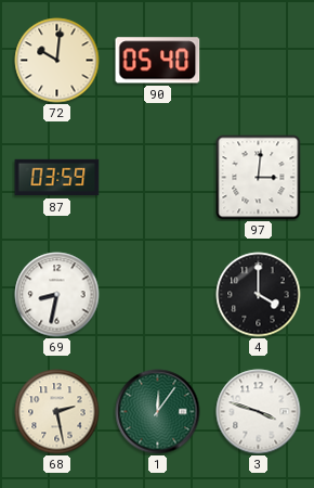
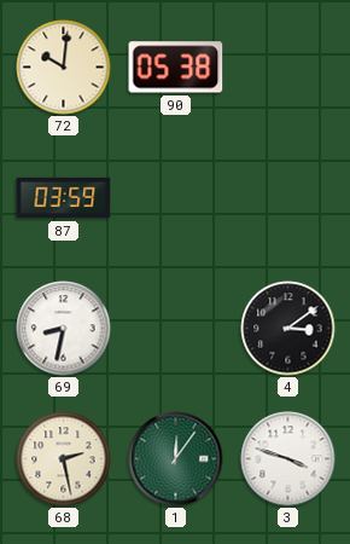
90: 05:40 -> 05:38
97: 3:01 -> none
4: 4:00 -> 3:09
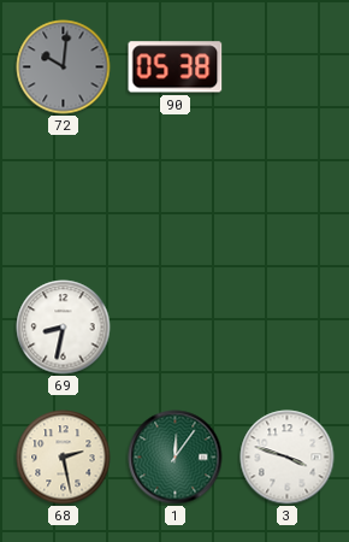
72 dial: cream -> grey
87: 03:59 -> none
4: 3:09 -> none
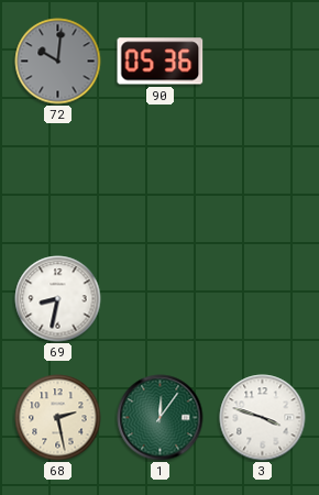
90: 05:38 -> 05:36
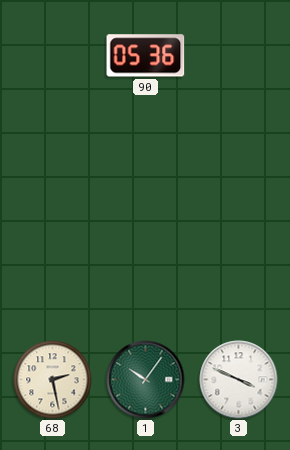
72: 10:01 -> none
69: 8:32 -> none
1: 12:06 -> 10:06
3: 3:48 -> 3:49
